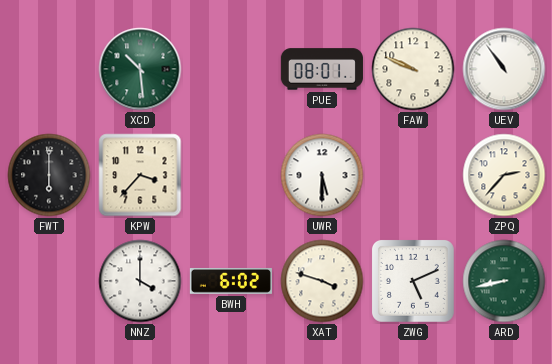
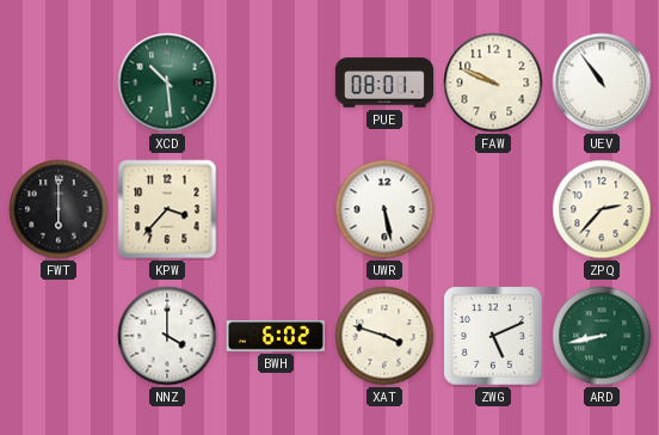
UWR: 5:30 -> 5:28
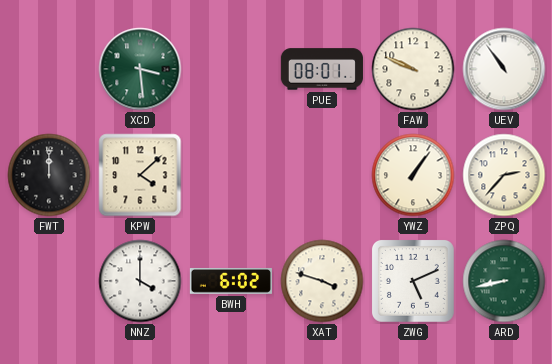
XCD: 10:29 -> 3:29
FWT: 6:00 -> 12:00
KPW: 3:37 -> 4:08
UWR: 5:28 -> none
YWZ: none -> 1:06
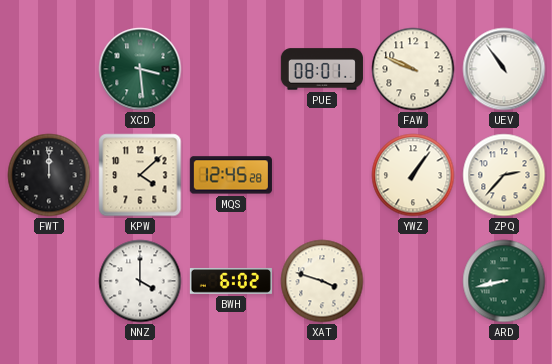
MQS: none -> 12:45
ZWG: 5:11 -> none
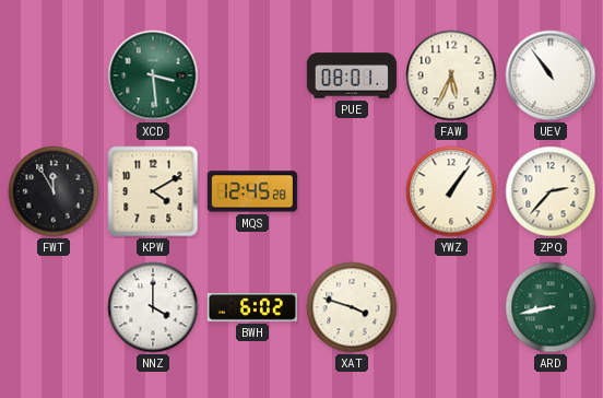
FAW: 9:49 -> 5:34
FWT: 12:00 -> 11:55
KPW: 4:08 -> 4:10
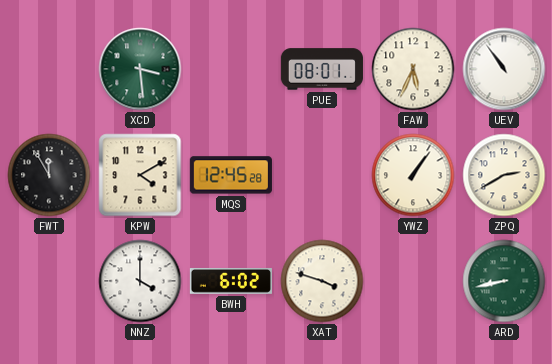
ZPQ: 2:37 -> 2:40
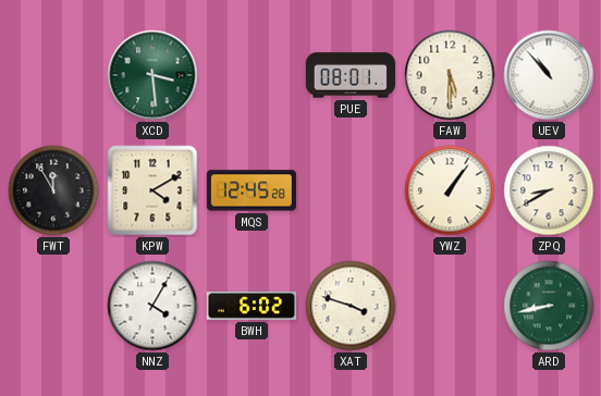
FAW: 5:34 -> 5:30
UEV: 10:54 -> 10:53
ZPQ: 2:40 -> 8:40
NNZ: 4:00 -> 4:05
